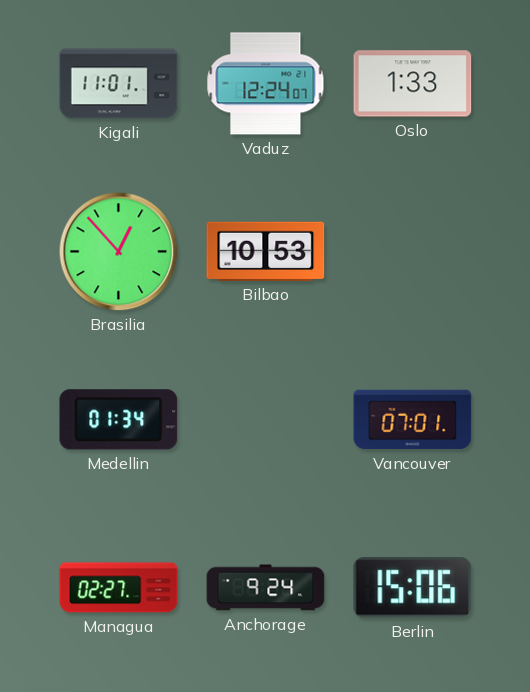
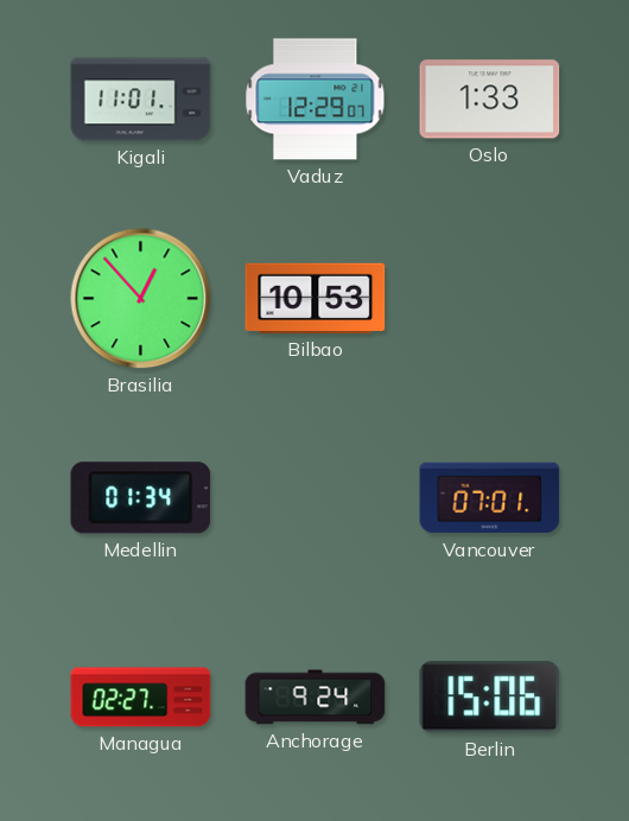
Vaduz: 12:24 -> 12:29
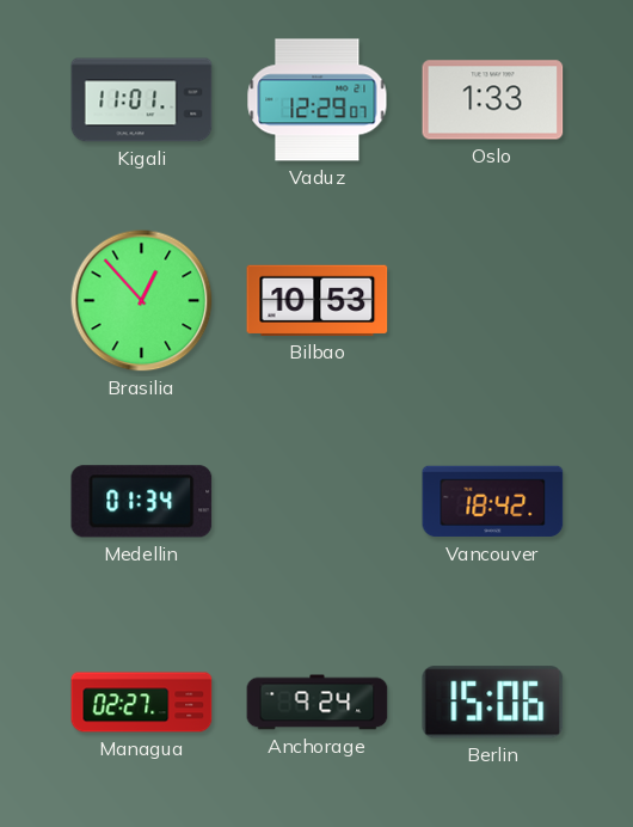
Vancouver: 07:01 -> 18:42
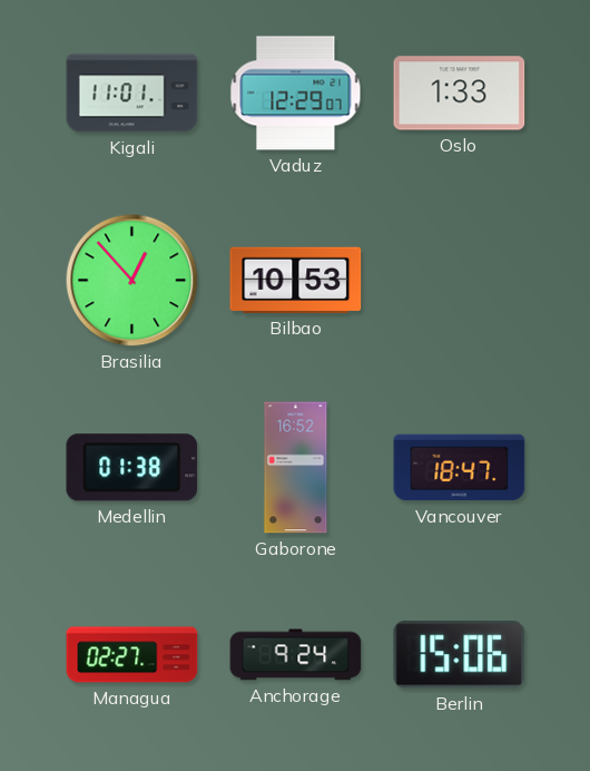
Medellin: 01:34 -> 01:38
Gaborone: none -> 16:52
Vancouver: 18:42 -> 18:47
